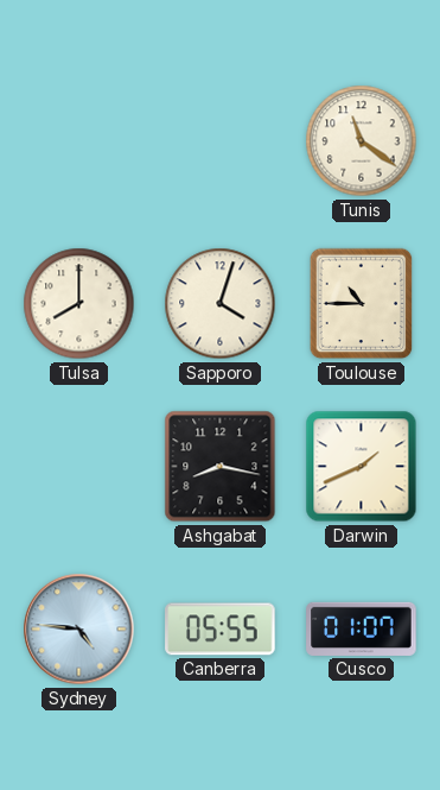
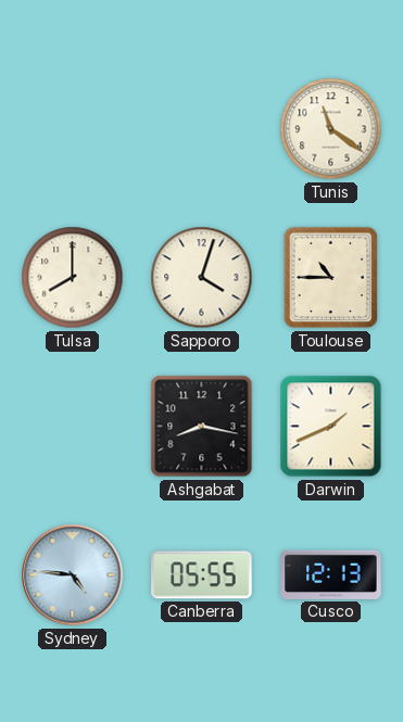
Cusco: 01:07 -> 12:13
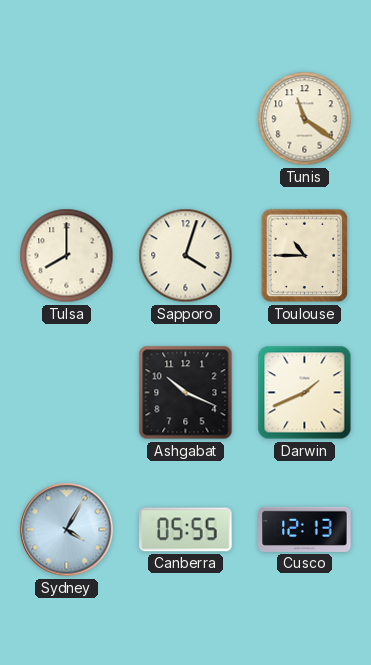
Ashgabat: 8:17 -> 10:19
Sydney: 4:46 -> 4:05
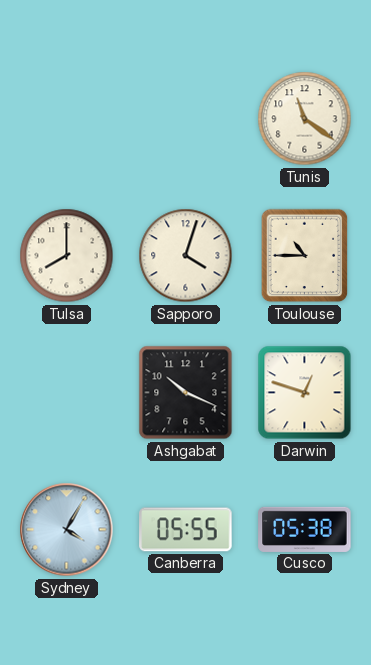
Darwin: 1:41 -> 12:48
Cusco: 12:13 -> 05:38
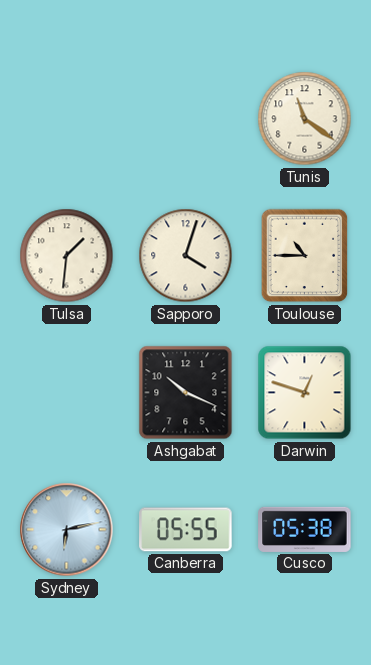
Tulsa: 8:00 -> 1:31
Sydney: 4:05 -> 6:13
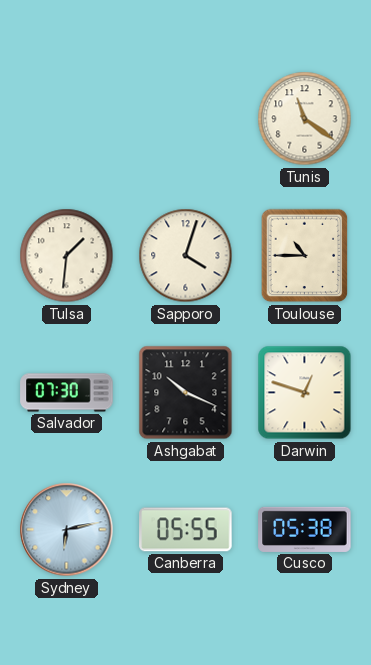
Salvador: none -> 07:30
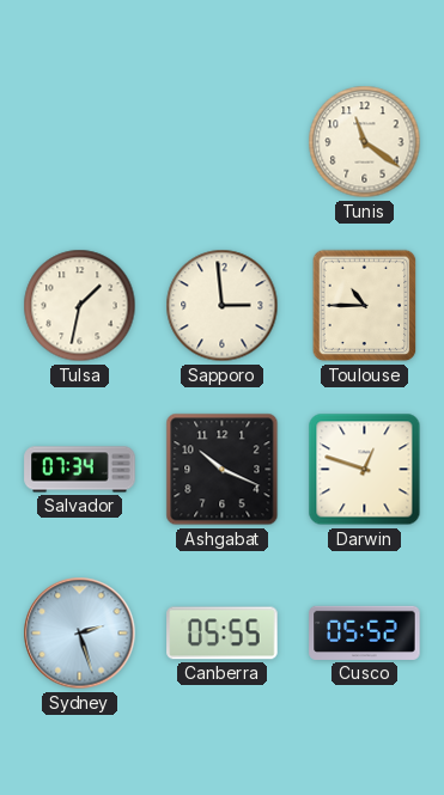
Tulsa: 1:31 -> 1:32
Sapporo: 4:03 -> 2:59
Salvador: 07:30 -> 07:34
Sydney: 6:13 -> 2:27
Cusco: 05:38 -> 05:52
